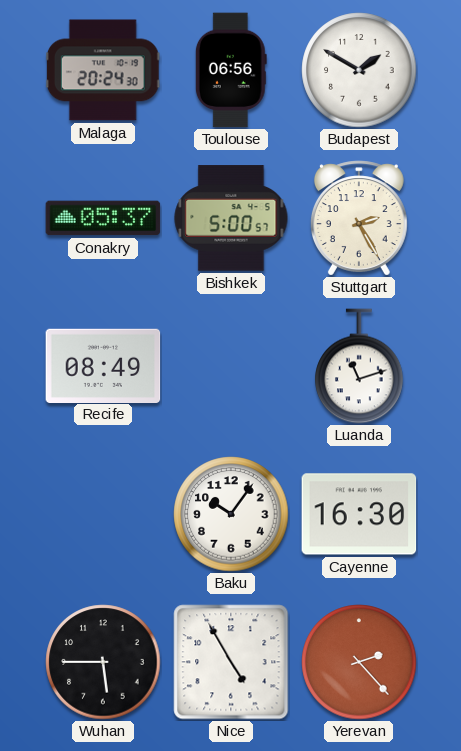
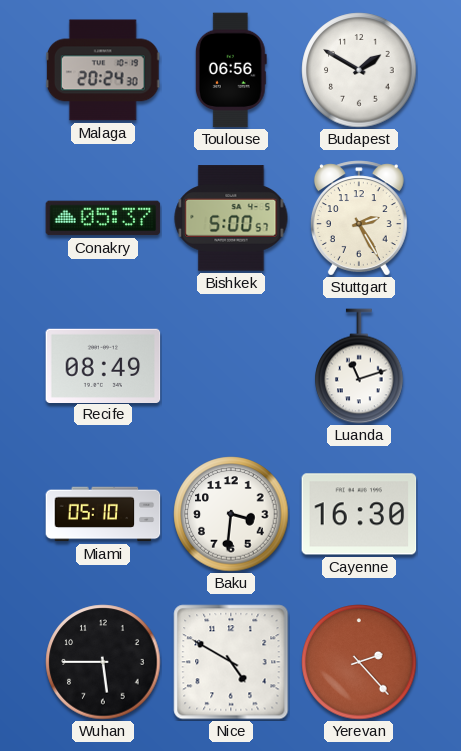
Miami: none -> 05:10
Baku: 10:06 -> 3:31
Nice: 4:55 -> 4:50
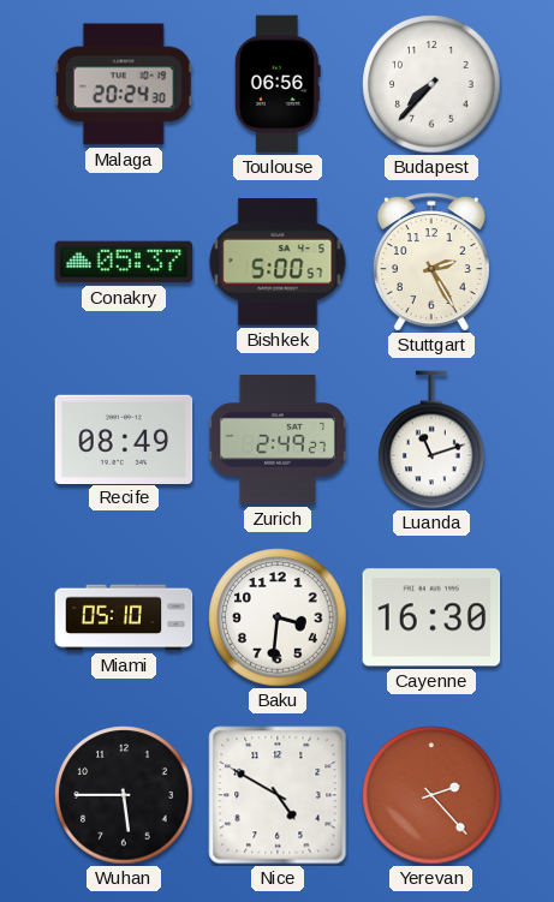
Budapest: 1:50 -> 7:37
Zurich: none -> 2:49
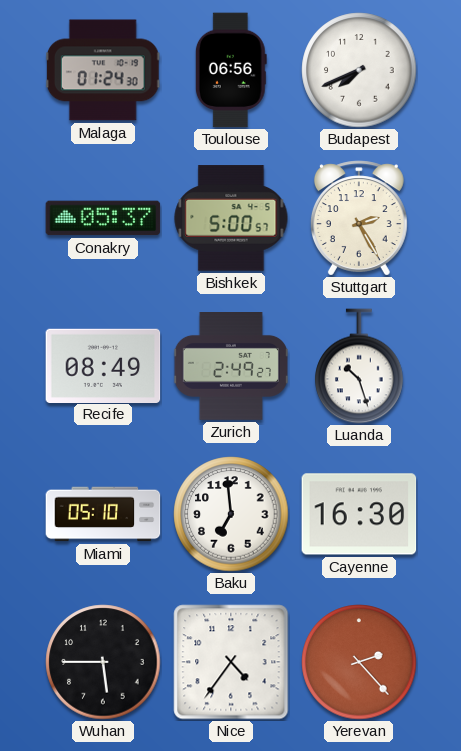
Malaga: 20:24 -> 01:24
Budapest: 7:37 -> 7:41
Luanda: 11:12 -> 10:27
Baku: 3:31 -> 6:59
Nice: 4:50 -> 4:36
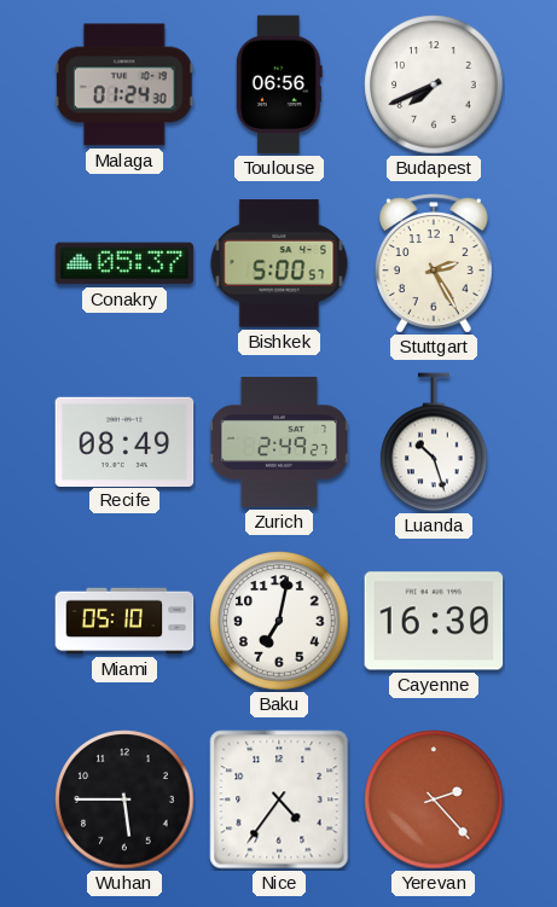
Baku: 6:59 -> 7:02
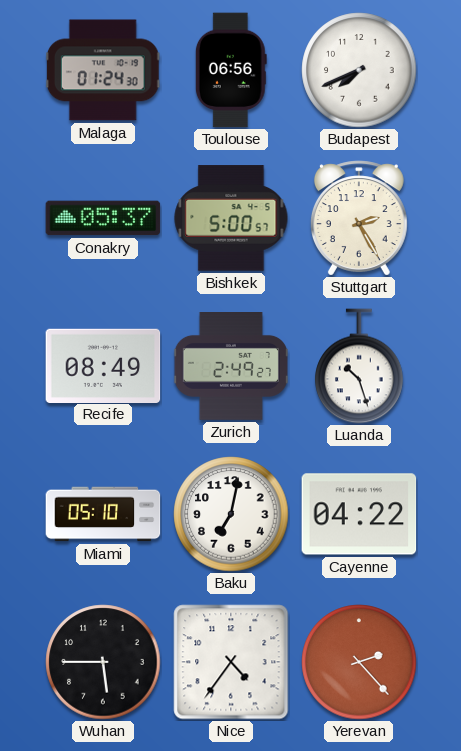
Cayenne: 16:30 -> 04:22
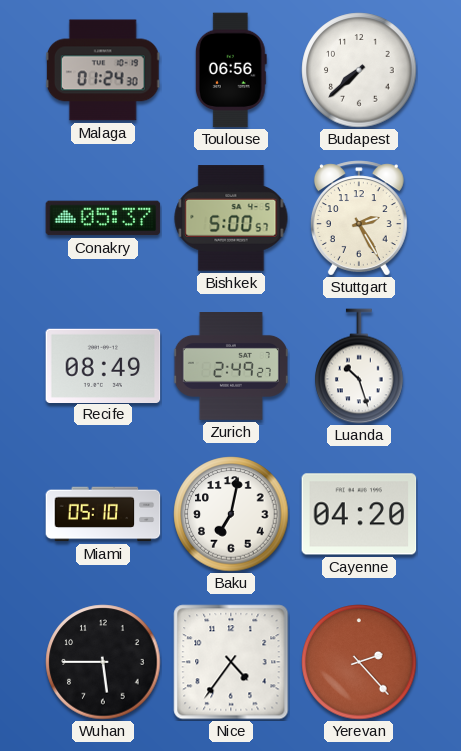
Budapest: 7:41 -> 7:38
Cayenne: 04:22 -> 04:20
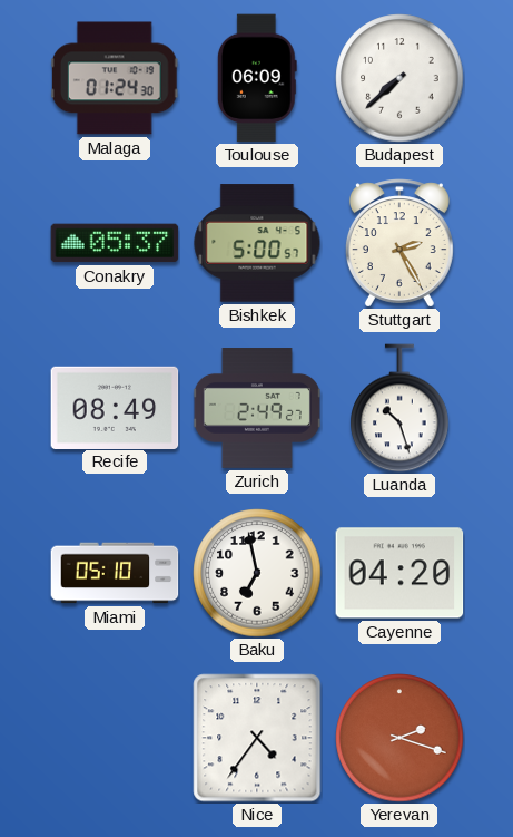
Toulouse: 06:56 -> 06:09
Baku: 7:02 -> 6:58
Wuhan: 5:45 -> none
Yerevan: 2:23 -> 2:18
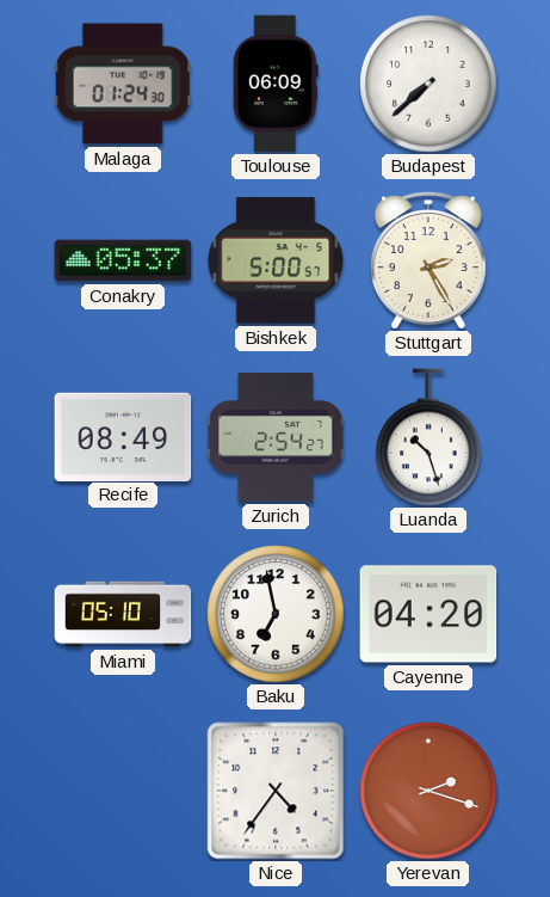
Zurich: 2:49 -> 2:54
